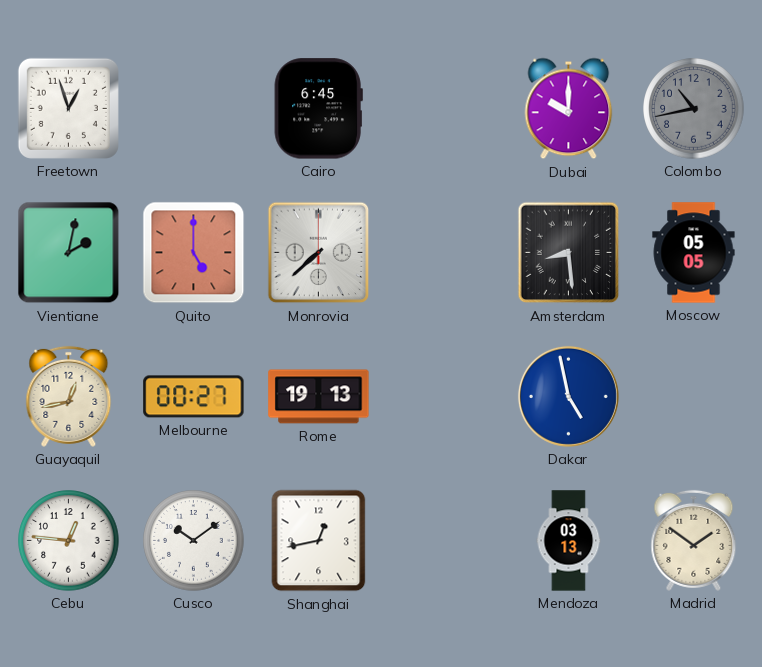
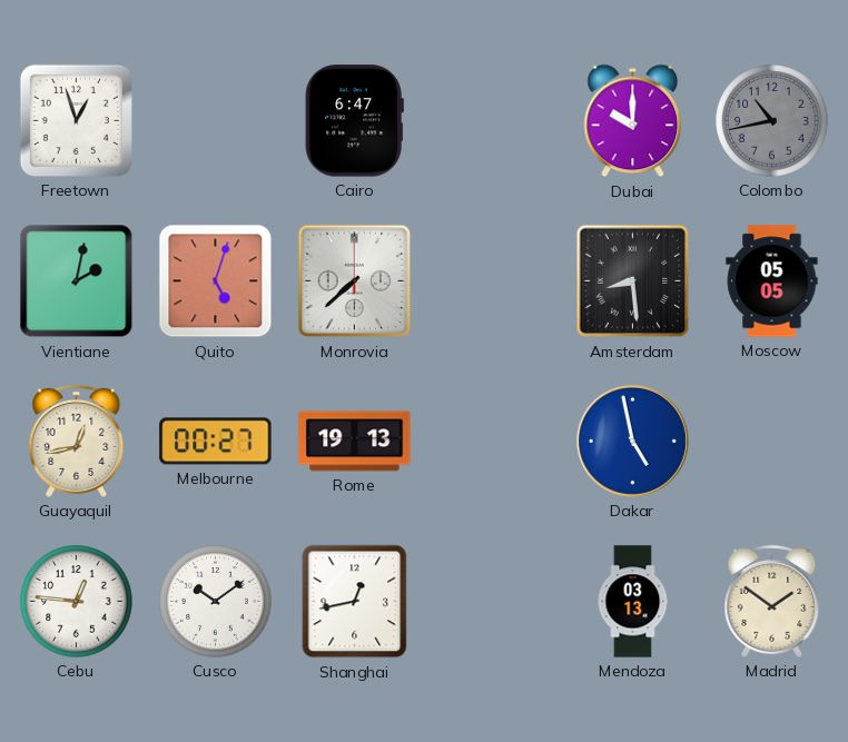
Cairo: 6:45 -> 6:47
Quito: 5:00 -> 5:03
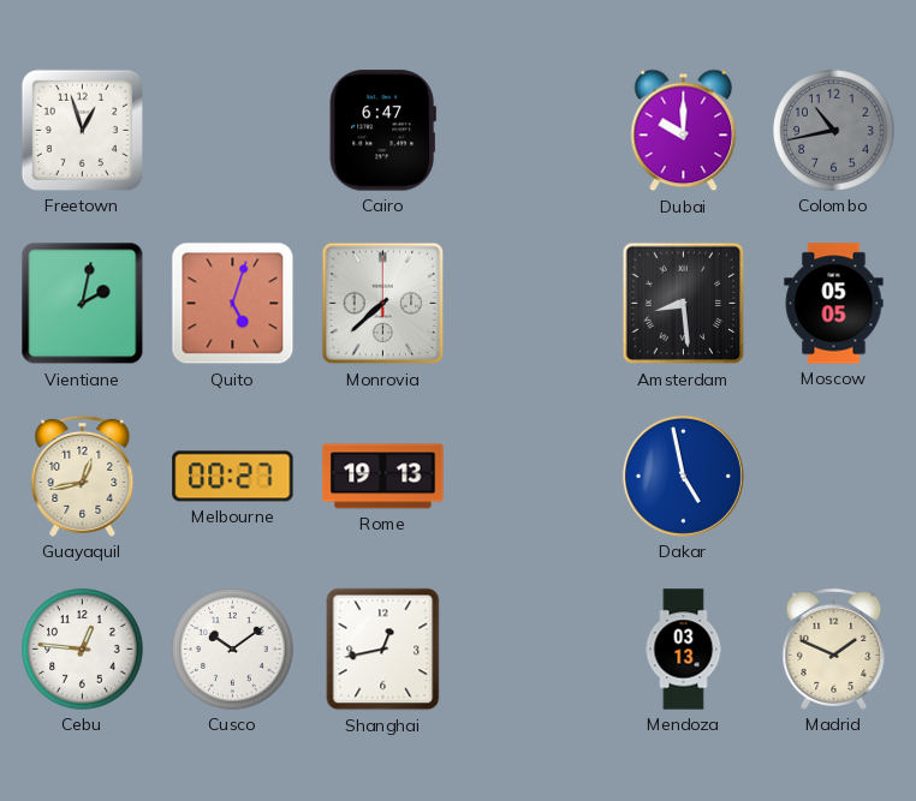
Madrid: 1:51 -> 1:49
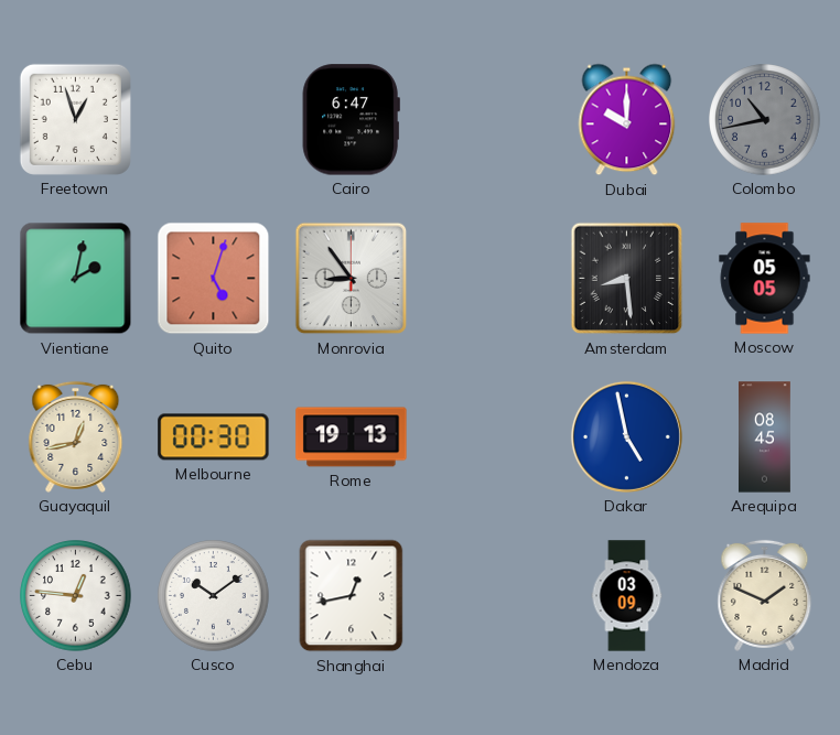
Monrovia: 7:38 -> 8:54
Melbourne: 00:27 -> 00:30
Arequipa: none -> 08:45
Mendoza: 03:13 -> 03:09
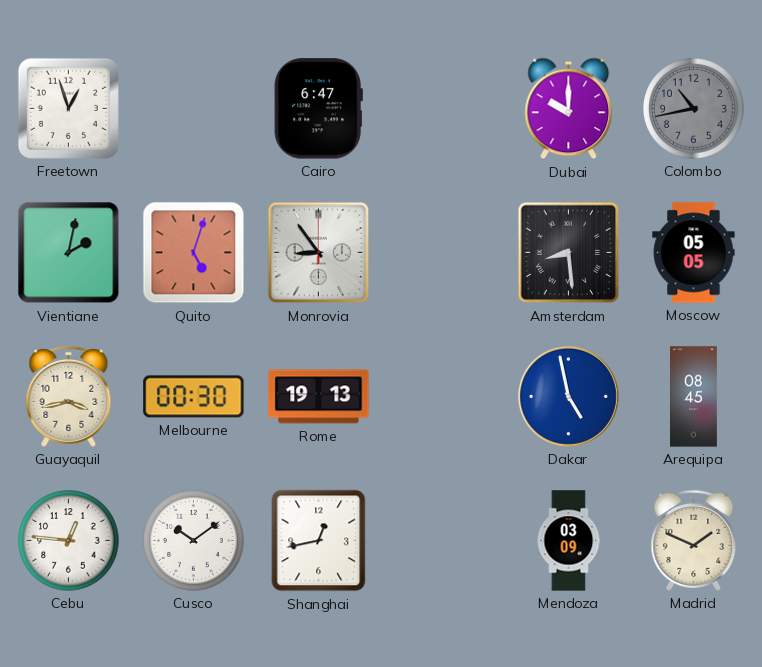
Guayaquil: 12:43 -> 3:43
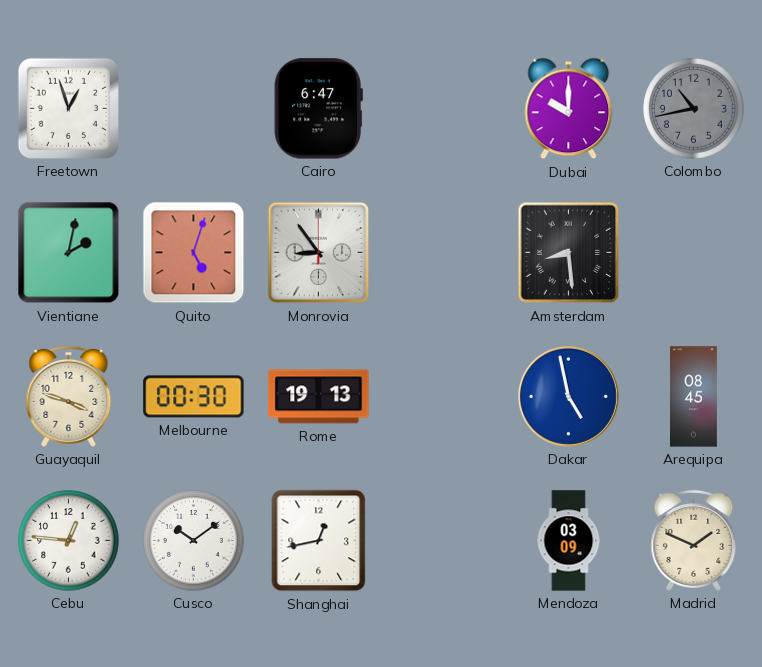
Moscow: 05:05 -> none
Guayaquil: 3:43 -> 3:48
